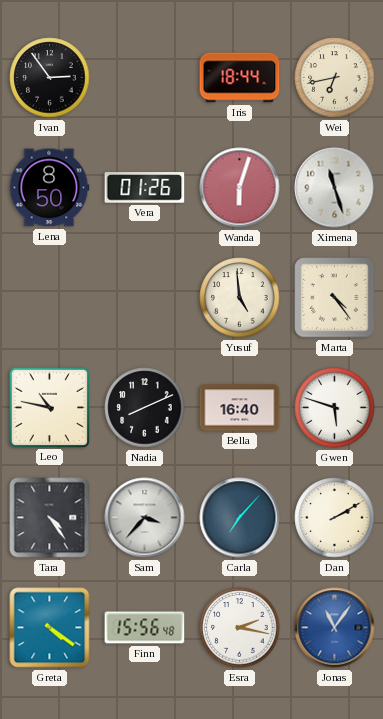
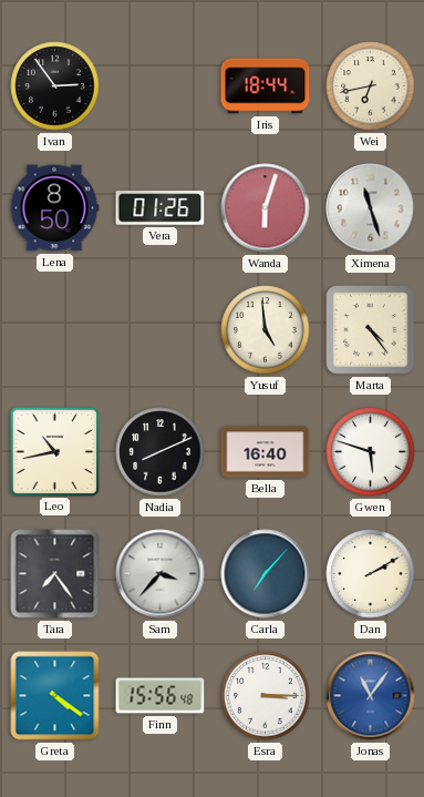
Leo: 10:47 -> 10:43
Tara: 4:24 -> 7:24
Esra: 2:17 -> 3:15
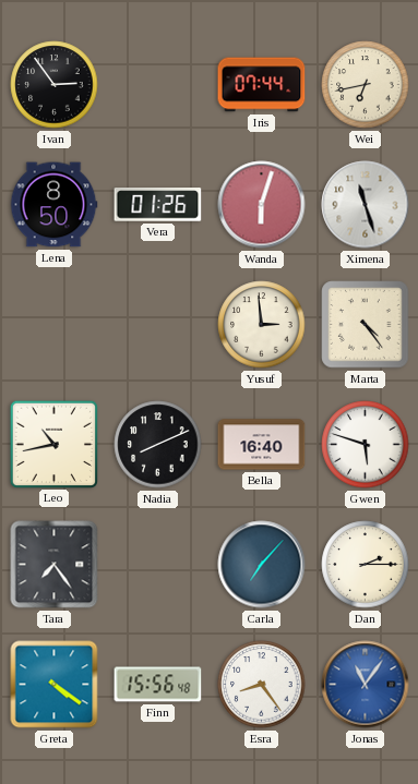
Iris: 18:44 -> 07:44
Yusuf: 4:59 -> 2:59
Sam: 3:37 -> none
Dan: 2:10 -> 2:15
Esra: 3:15 -> 8:24
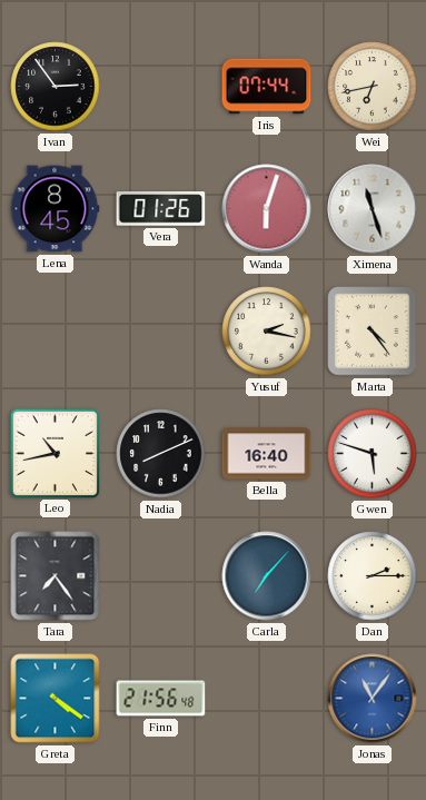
Lena: 8:50 -> 8:45
Yusuf: 2:59 -> 2:17
Finn: 15:56 -> 21:56
Esra: 8:24 -> none
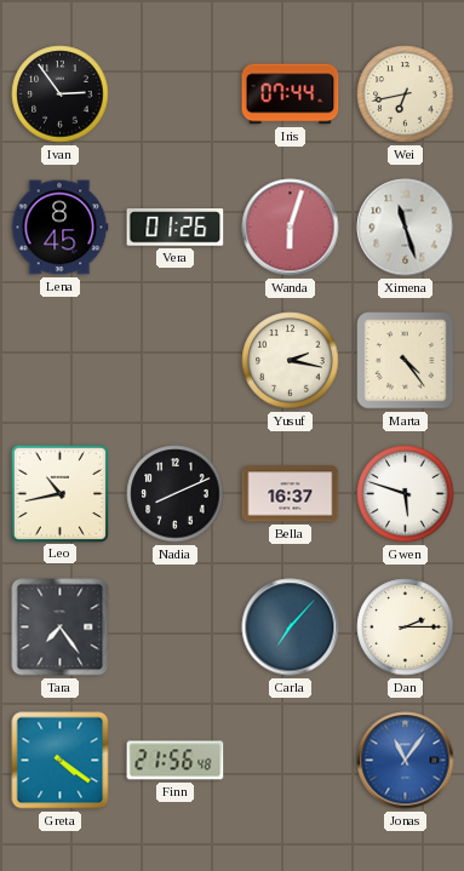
Bella: 16:40 -> 16:37
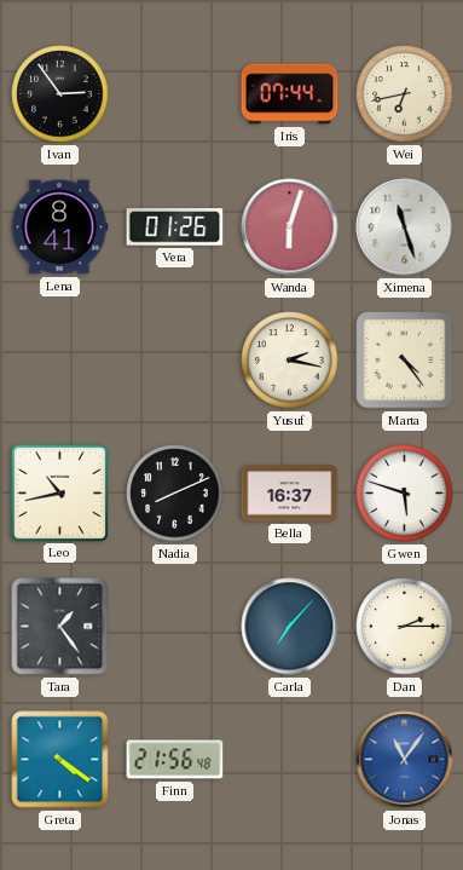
Lena: 8:45 -> 8:41
Tara: 7:24 -> 1:24
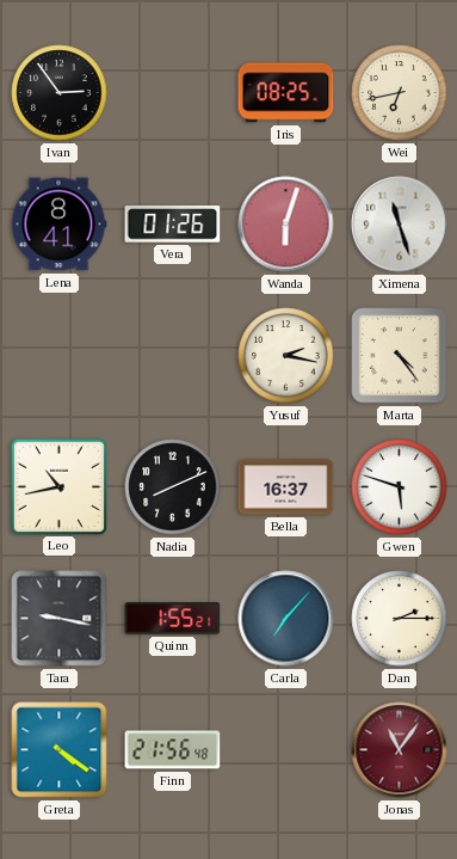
Iris: 07:44 -> 08:25
Tara: 1:24 -> 9:17
Quinn: none -> 1:55
Jonas dial: blue -> burgundy
